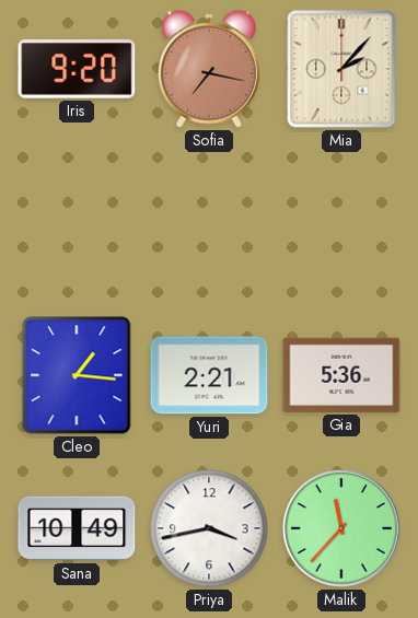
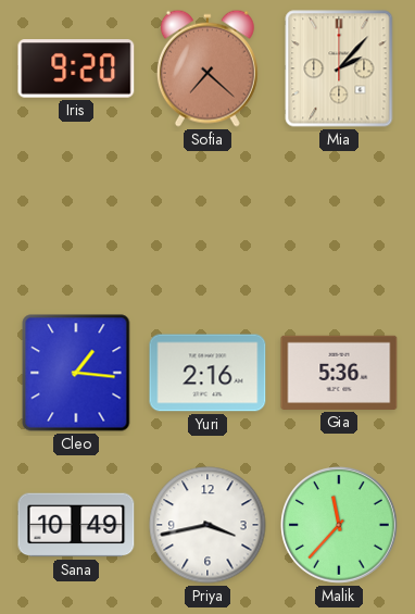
Sofia: 7:17 -> 7:22
Yuri: 2:21 -> 2:16
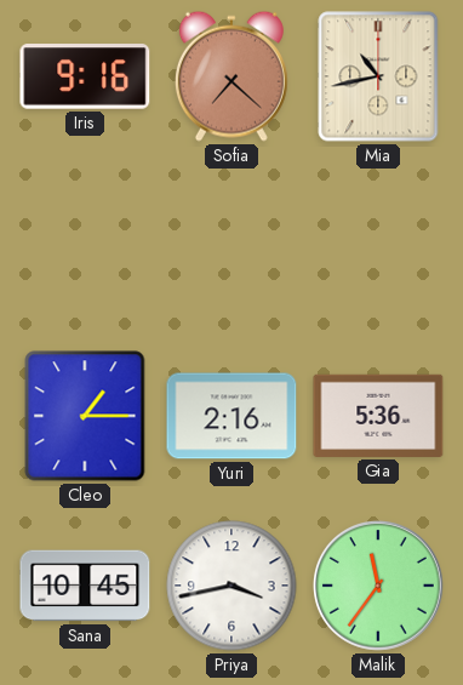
Iris: 9:20 -> 9:16
Mia: 2:07 -> 10:43
Cleo: 1:16 -> 1:15
Sana: 10:49 -> 10:45
Malik: 11:37 -> 11:36
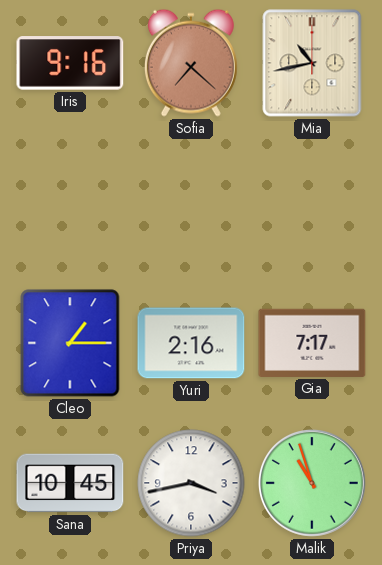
Gia: 5:36 -> 7:17
Malik: 11:36 -> 10:57
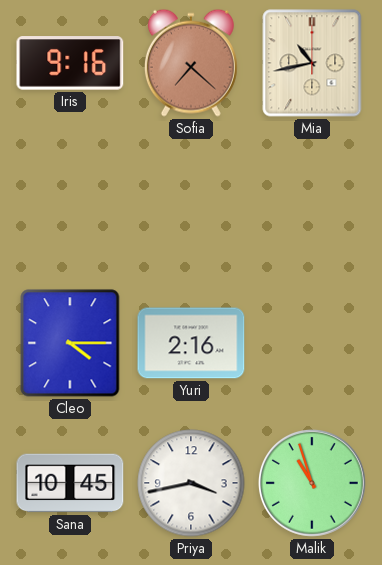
Cleo: 1:15 -> 4:15
Gia: 7:17 -> none
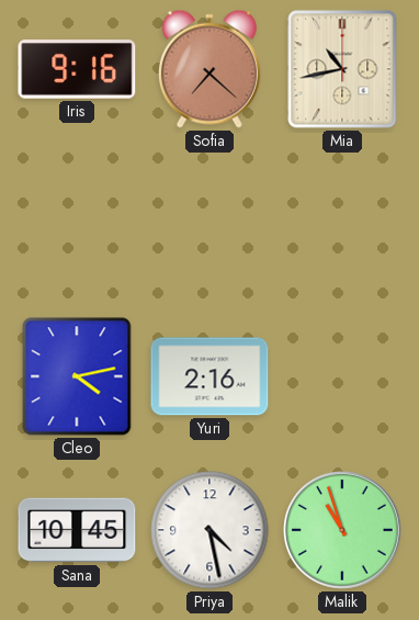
Cleo: 4:15 -> 4:13
Priya: 3:43 -> 4:28
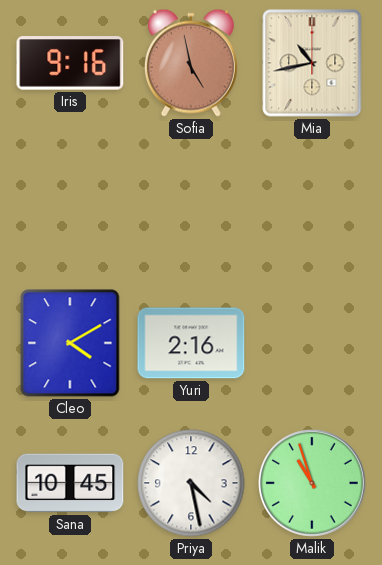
Sofia: 7:22 -> 4:58
Cleo: 4:13 -> 4:10
